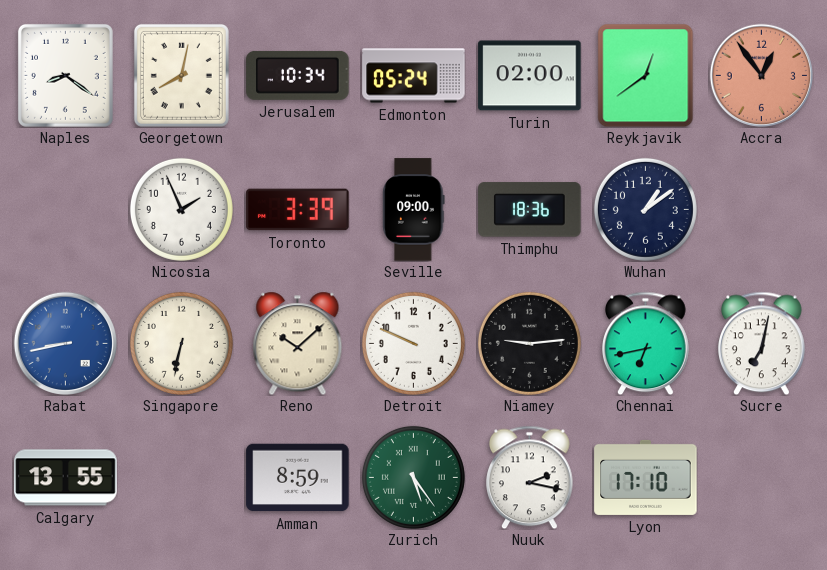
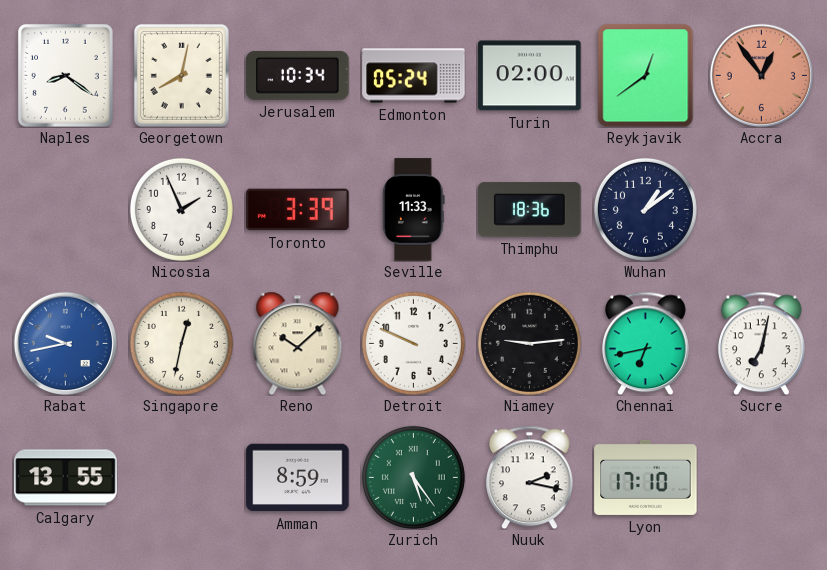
Seville: 09:00 -> 11:33
Rabat: 8:43 -> 9:43
Singapore: 6:32 -> 12:32
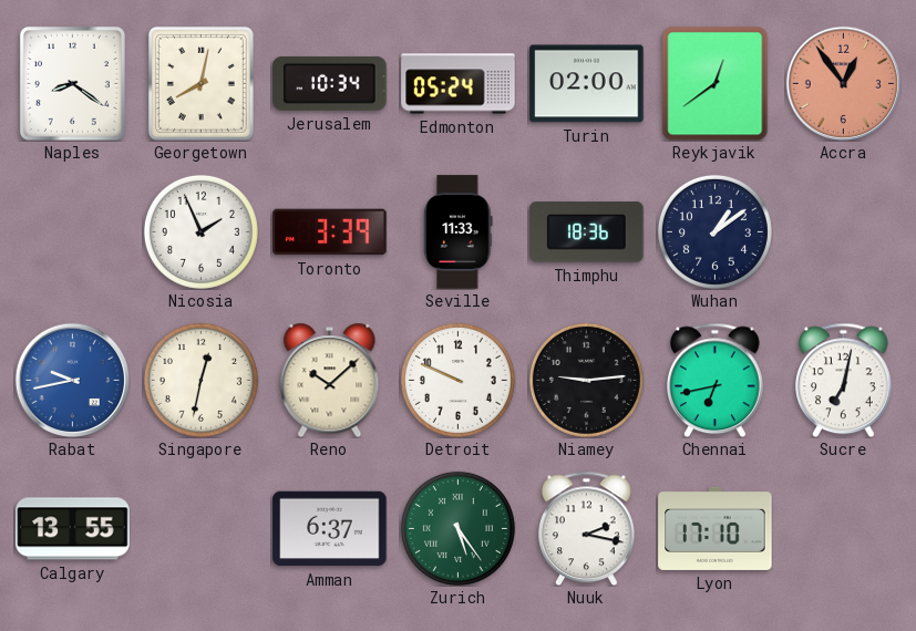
Amman: 8:59 -> 6:37
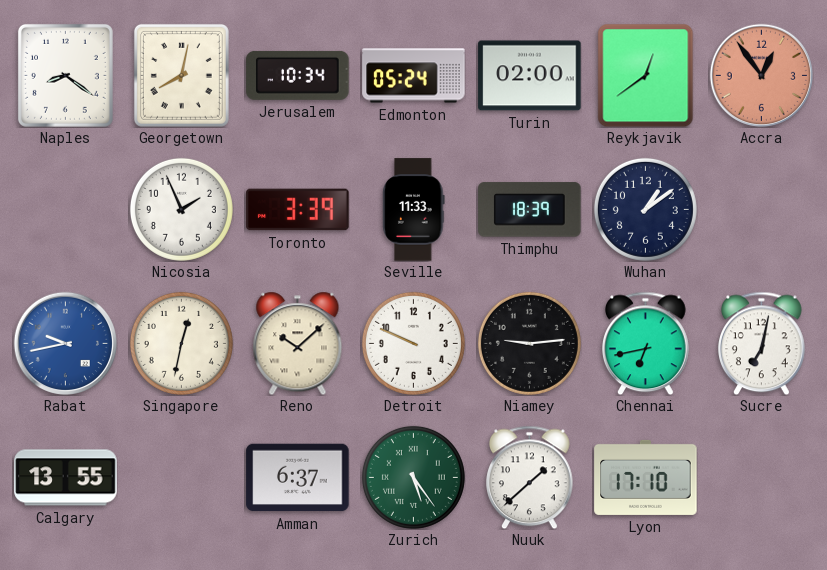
Thimphu: 18:36 -> 18:39
Nuuk: 2:17 -> 1:38
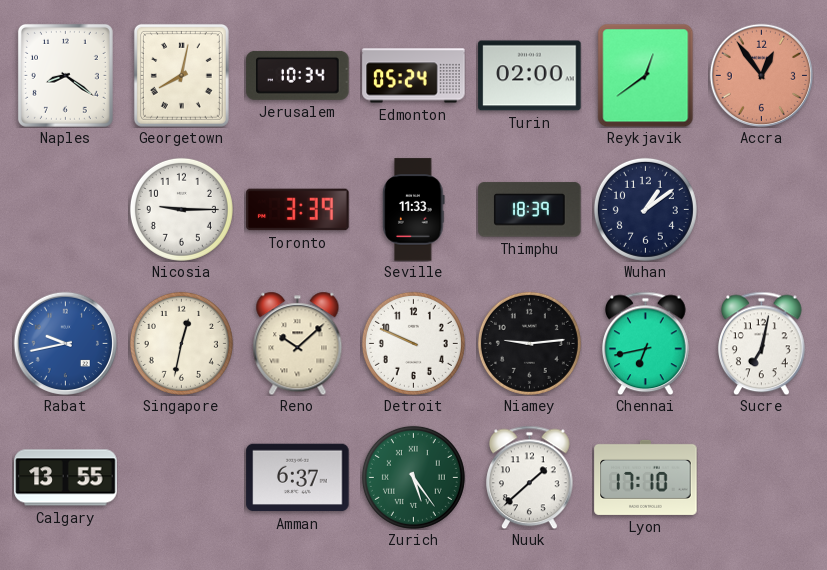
Nicosia: 1:56 -> 9:15
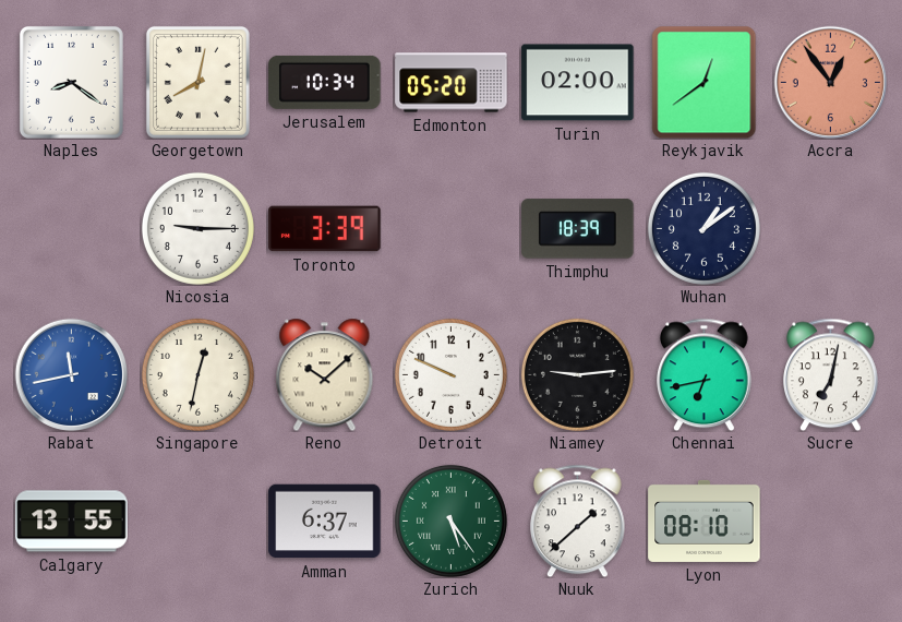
Edmonton: 05:24 -> 05:20
Seville: 11:33 -> none
Rabat: 9:43 -> 11:43
Lyon: 17:10 -> 08:10
